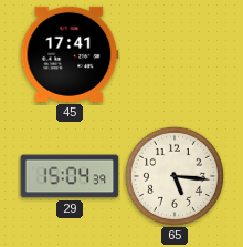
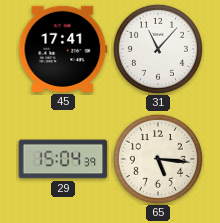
31: none -> 11:07
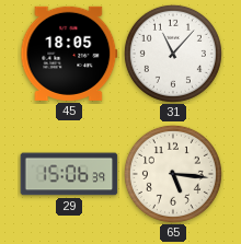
45: 17:41 -> 18:05
29: 15:04 -> 15:06
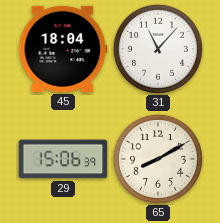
45: 18:05 -> 18:04
65: 5:16 -> 8:10
